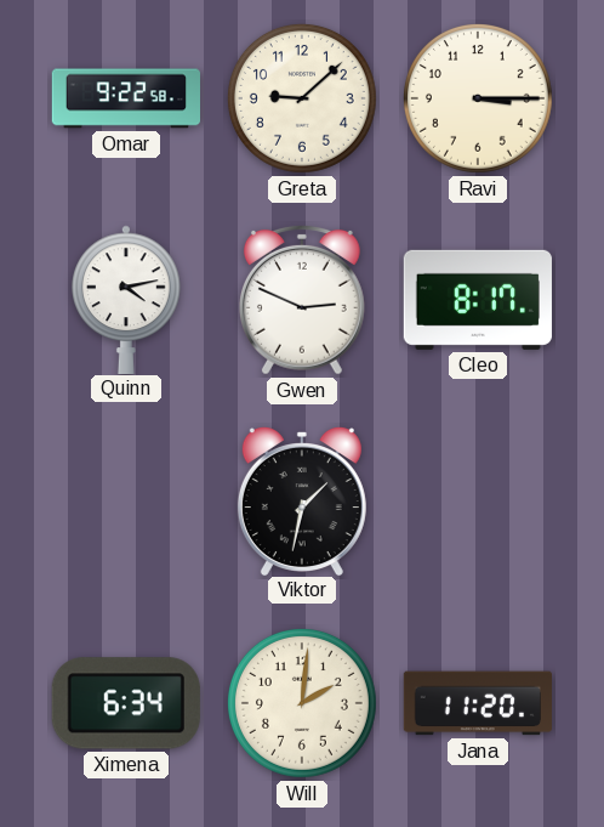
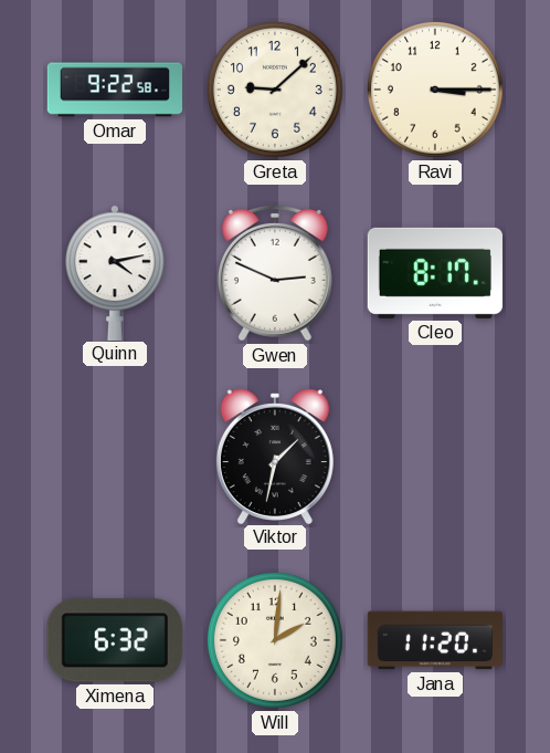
Ximena: 6:34 -> 6:32
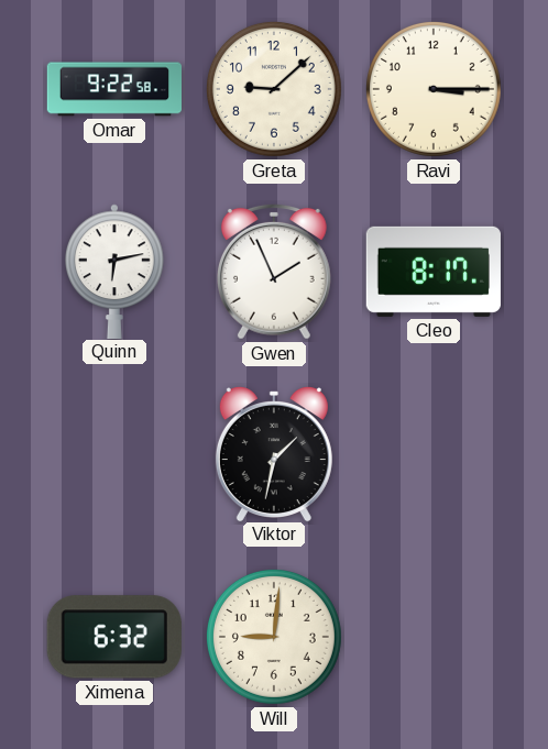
Quinn: 4:13 -> 6:13
Gwen: 2:49 -> 1:56
Will: 2:01 -> 9:01
Jana: 11:20 -> none
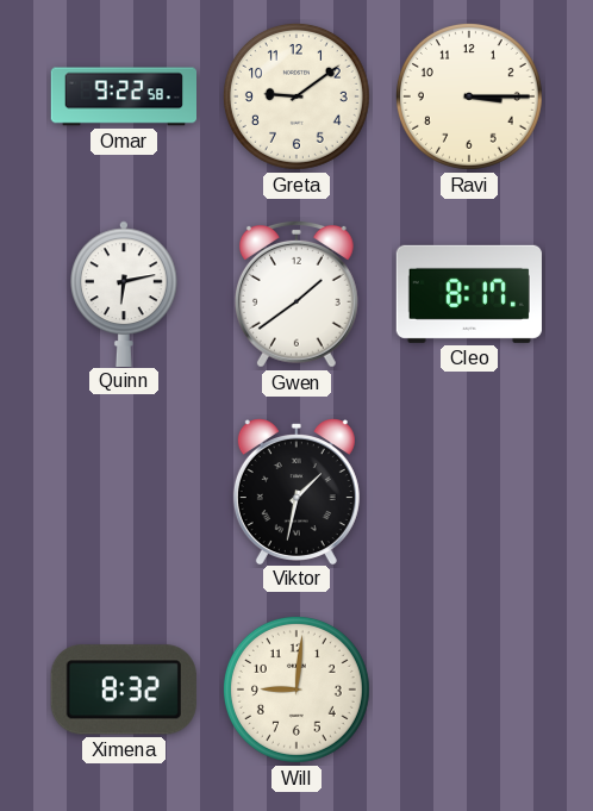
Greta: 9:08 -> 9:09
Gwen: 1:56 -> 1:39
Ximena: 6:32 -> 8:32
